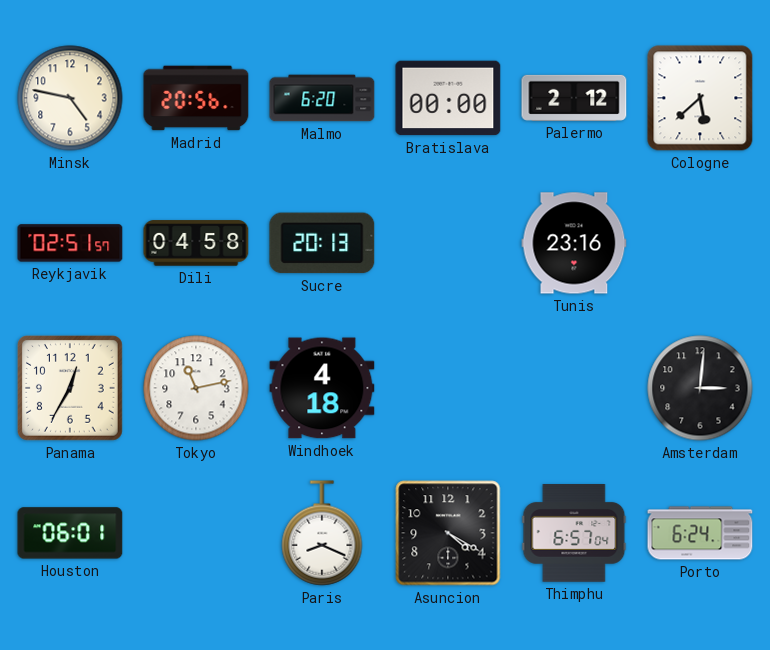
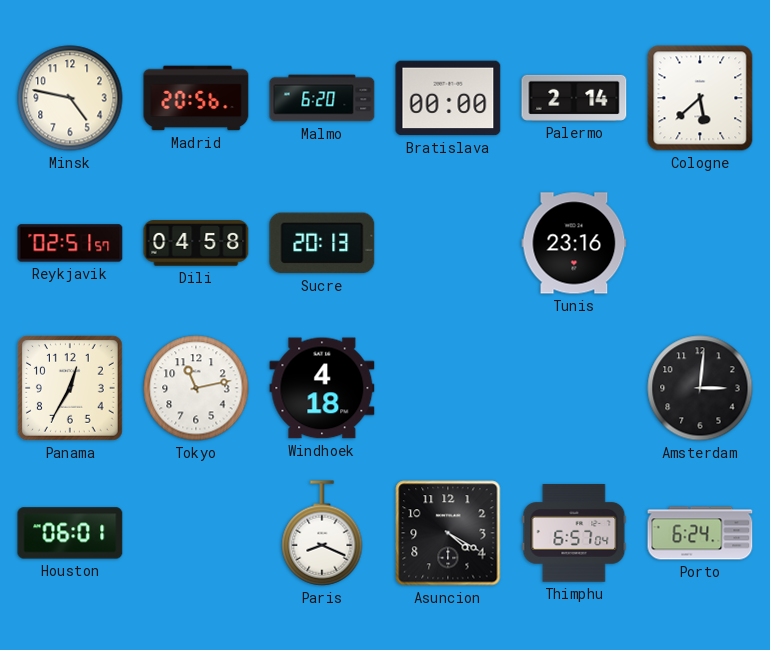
Palermo: 2:12 -> 2:14
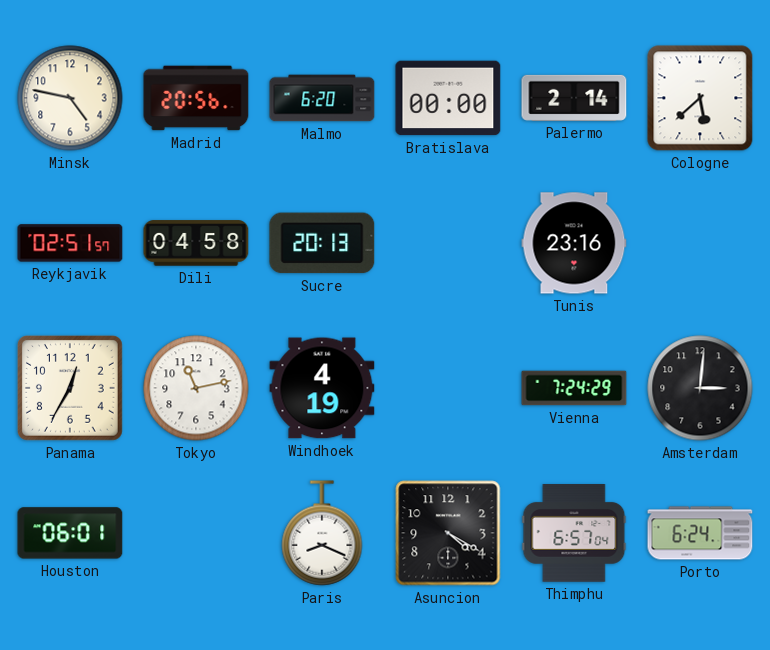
Windhoek: 4:18 -> 4:19
Vienna: none -> 7:24
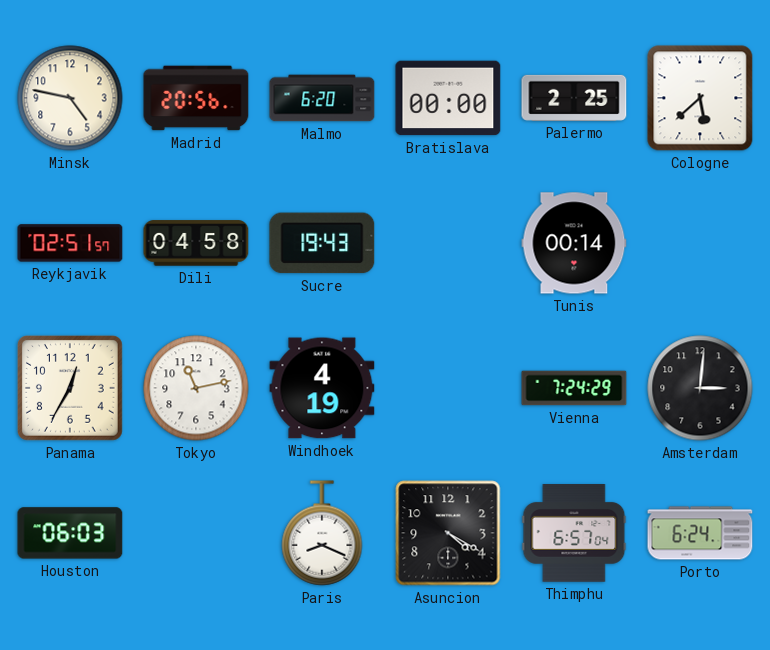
Palermo: 2:14 -> 2:25
Sucre: 20:13 -> 19:43
Tunis: 23:16 -> 00:14
Houston: 06:01 -> 06:03
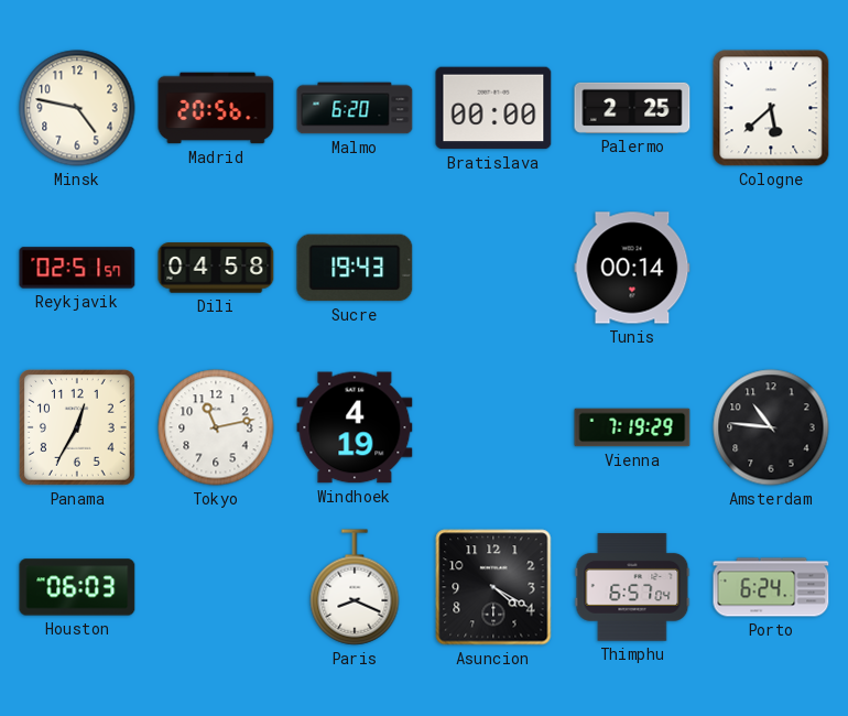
Vienna: 7:24 -> 7:19
Amsterdam: 3:01 -> 10:46
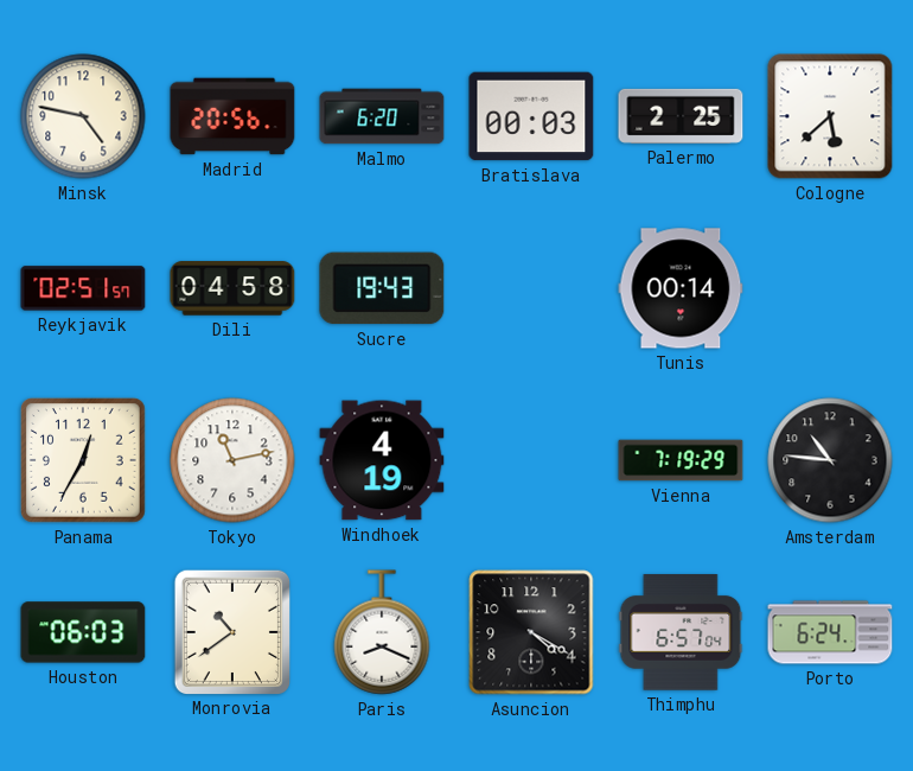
Bratislava: 00:00 -> 00:03
Monrovia: none -> 10:39
